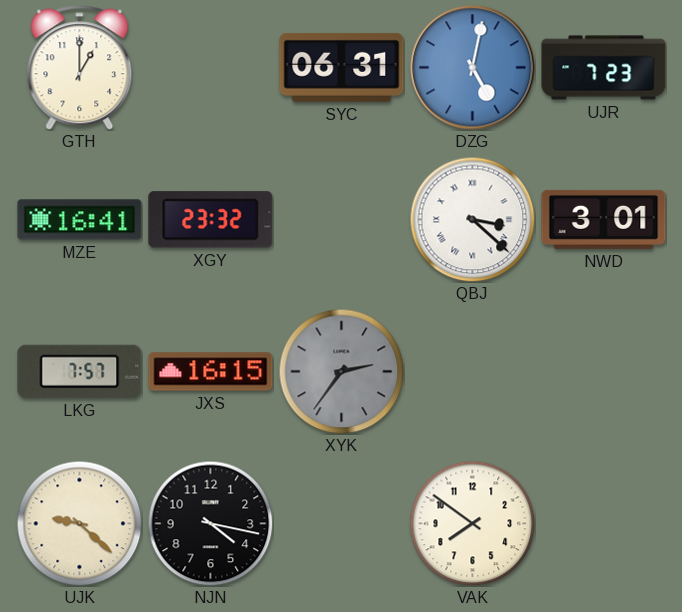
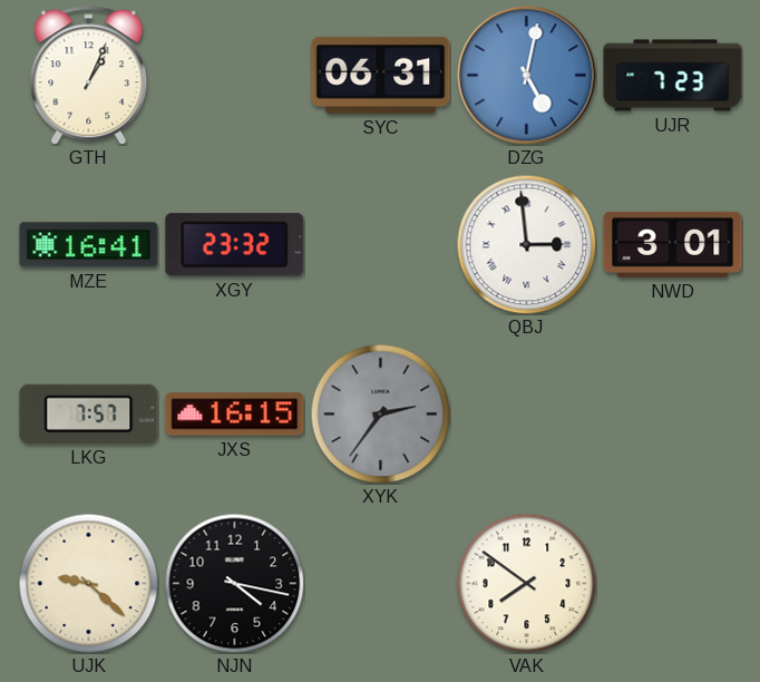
GTH: 1:00 -> 1:04
QBJ: 3:22 -> 2:59
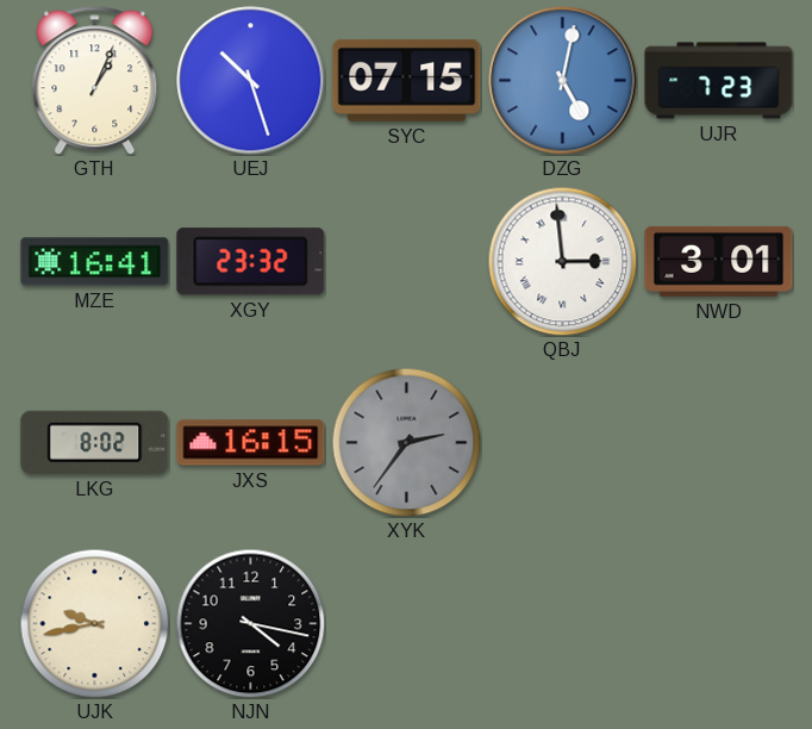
UEJ: none -> 10:27
SYC: 06:31 -> 07:15
LKG: 7:57 -> 8:02
UJK: 9:22 -> 9:43
VAK: 7:51 -> none
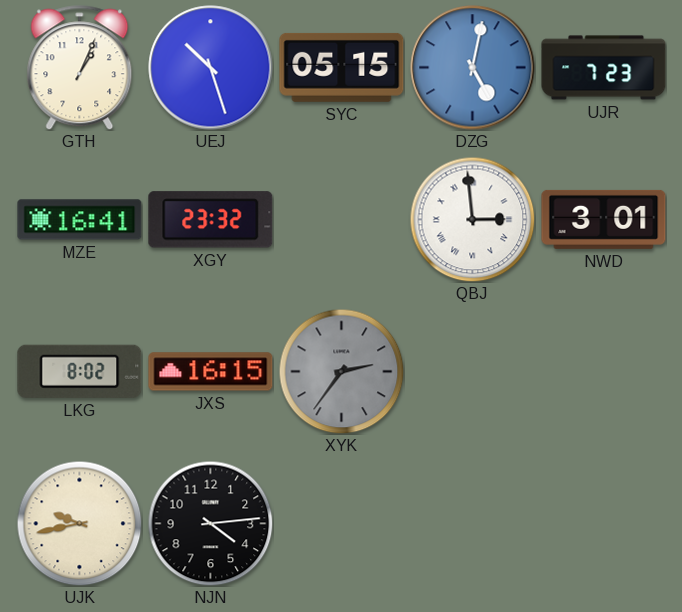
SYC: 07:15 -> 05:15
NJN: 4:17 -> 4:14
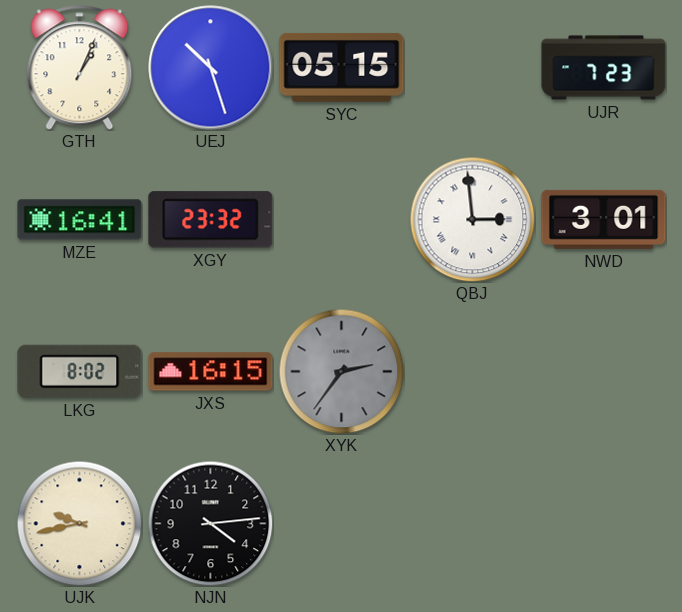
DZG: 5:02 -> none
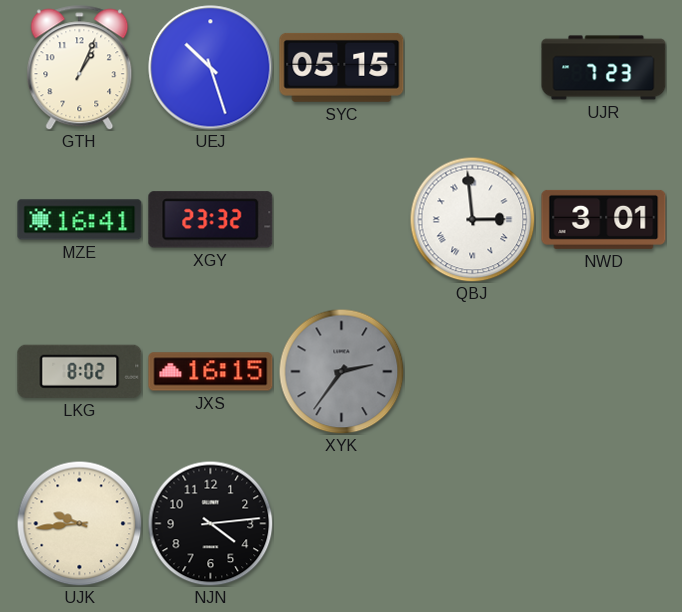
UJK: 9:43 -> 9:44
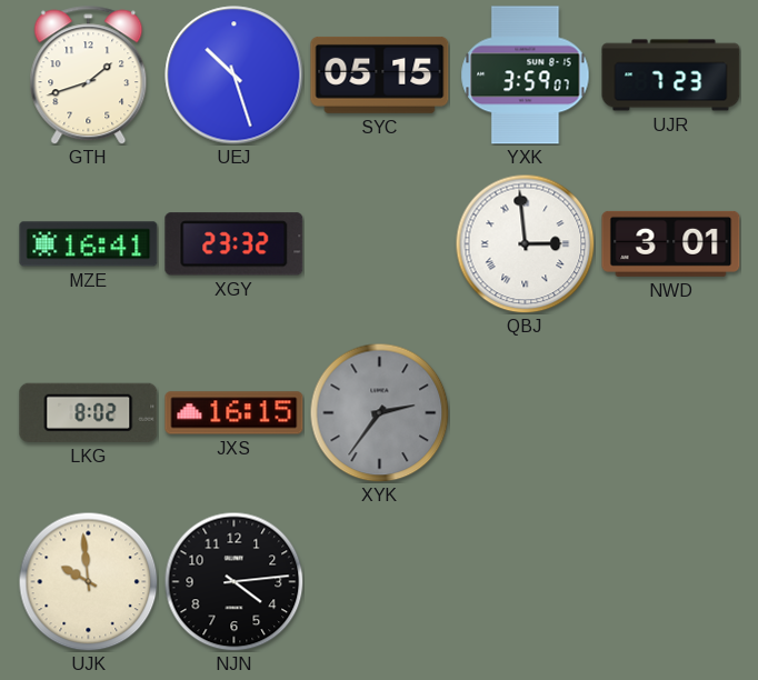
GTH: 1:04 -> 1:42
YXK: none -> 3:59
UJK: 9:44 -> 9:59
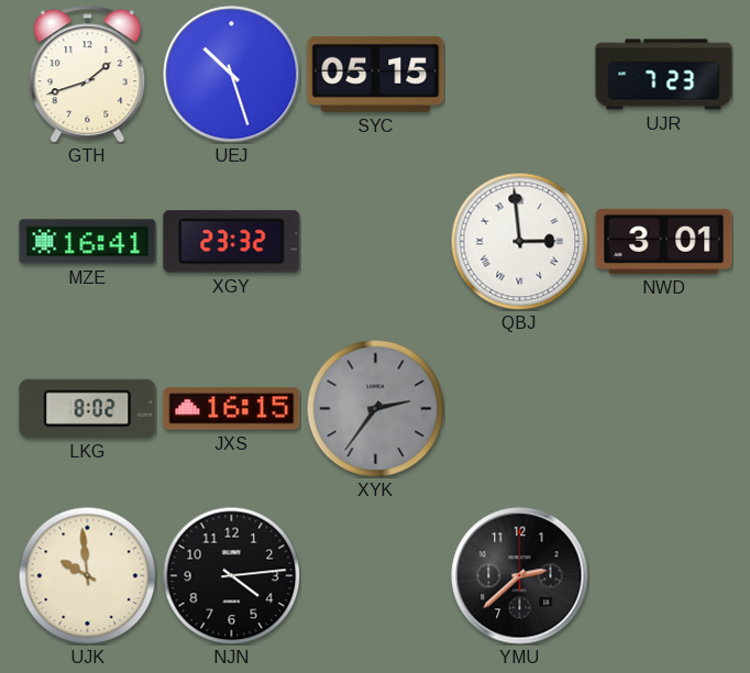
YXK: 3:59 -> none
YMU: none -> 2:38
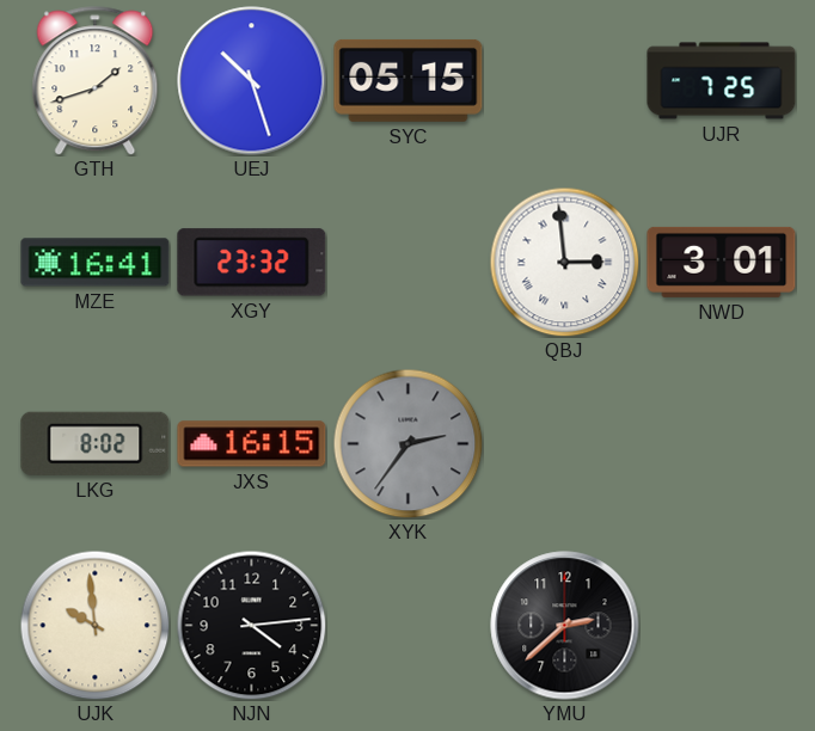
UJR: 7:23 -> 7:25
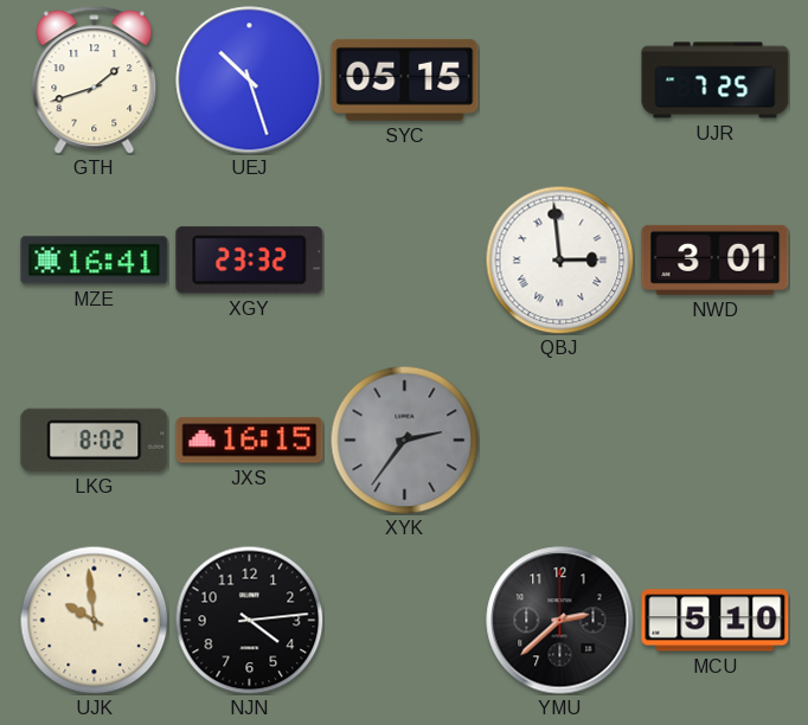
MCU: none -> 5:10
